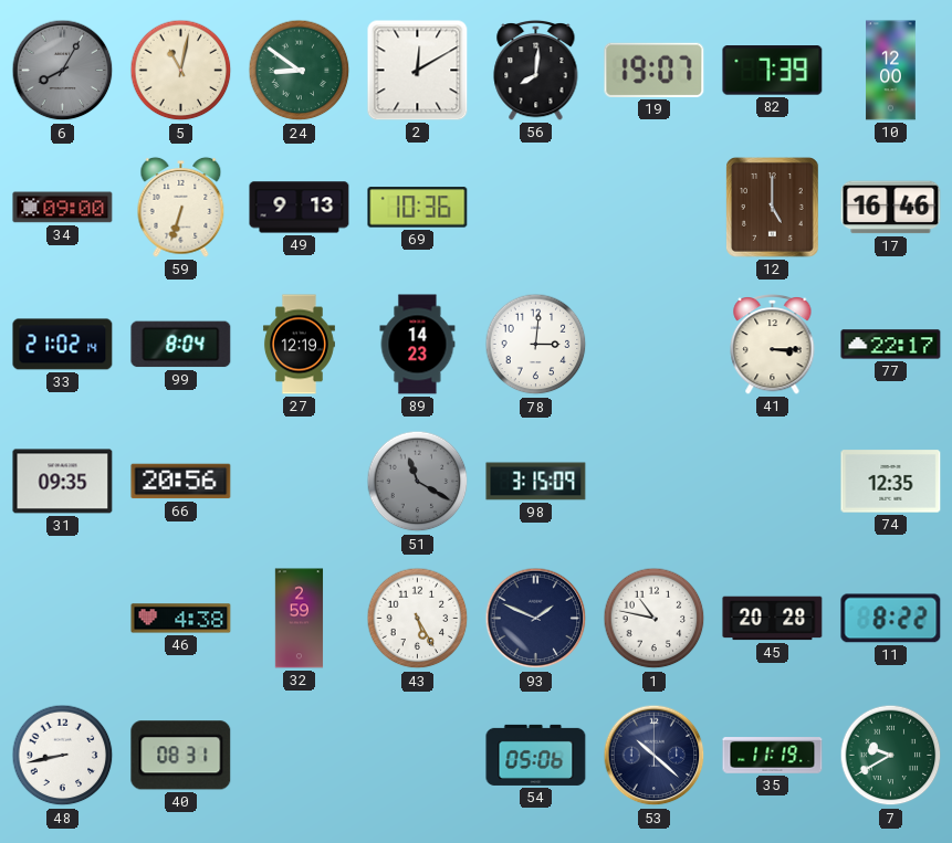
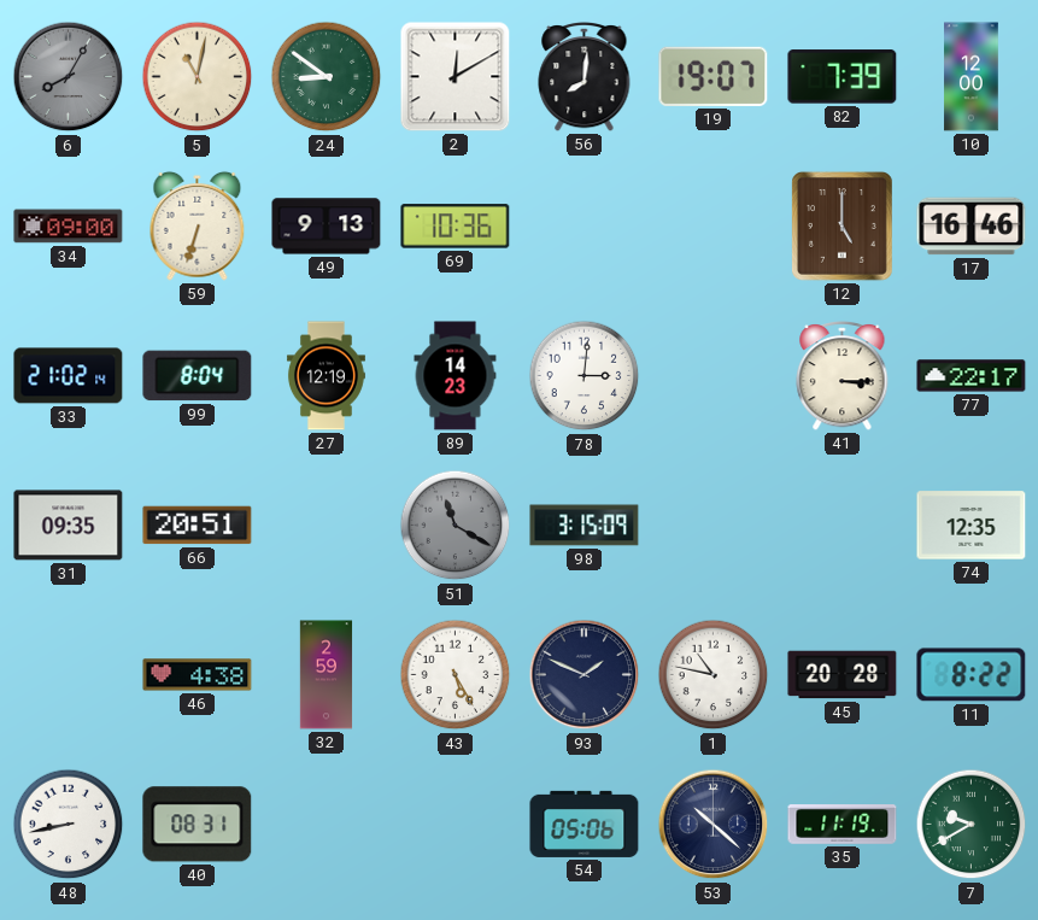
66: 20:56 -> 20:51
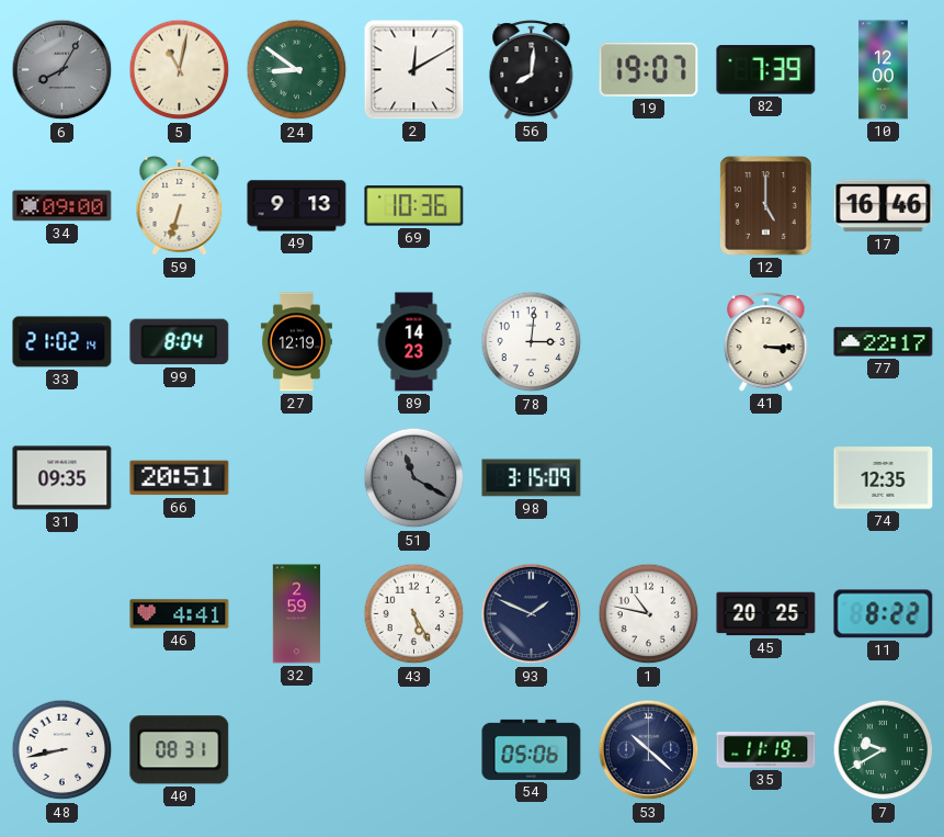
46: 4:38 -> 4:41
45: 20:28 -> 20:25
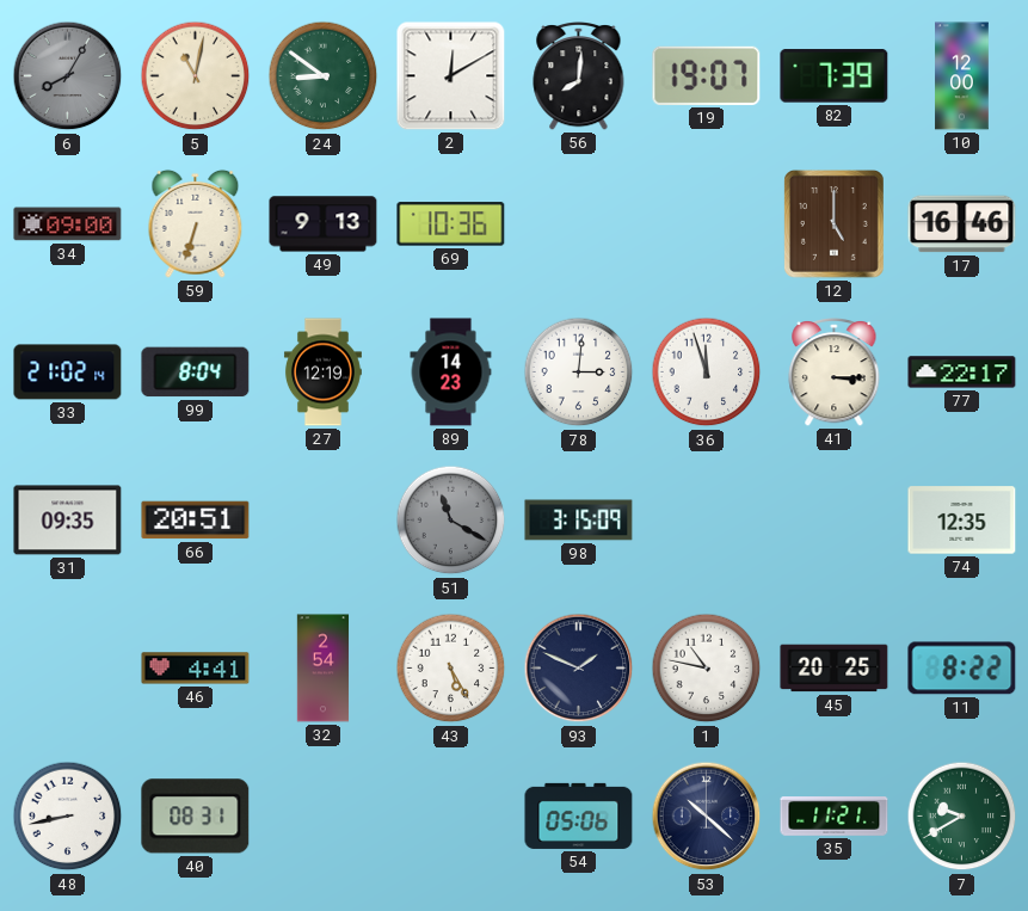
36: none -> 11:57
32: 2:59 -> 2:54
35: 11:19 -> 11:21
